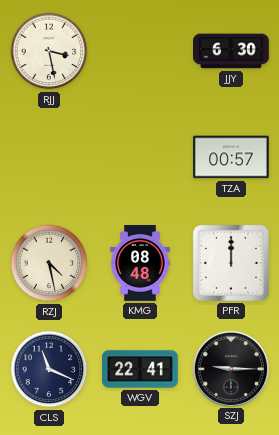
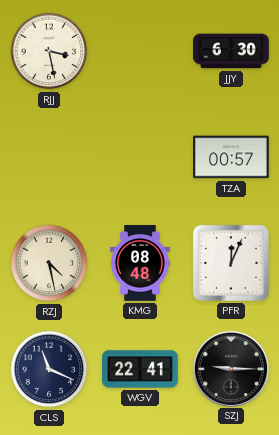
PFR: 12:00 -> 12:04
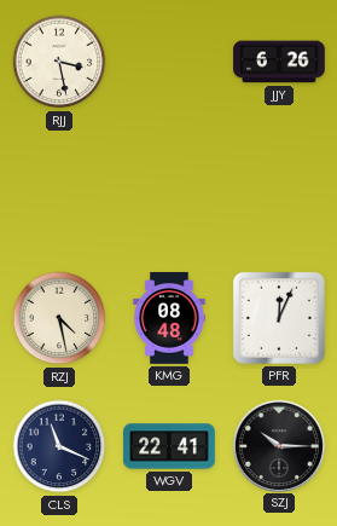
JJY: 6:30 -> 6:26
TZA: 00:57 -> none
SZJ: 9:15 -> 10:15
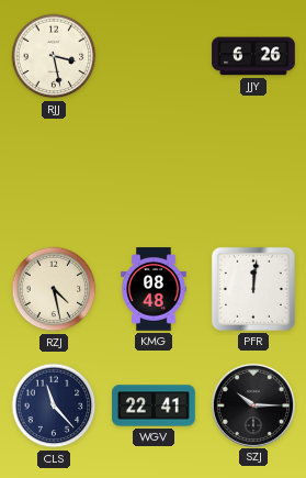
PFR: 12:04 -> 12:01
CLS: 11:19 -> 11:23
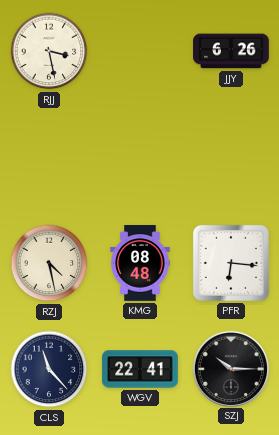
PFR: 12:01 -> 6:16
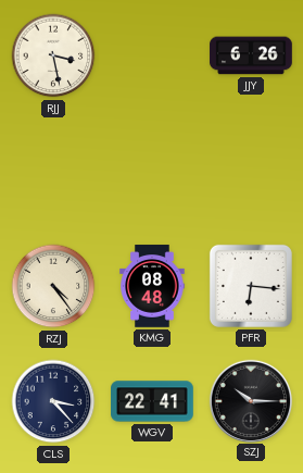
RZJ: 4:28 -> 4:24
CLS: 11:23 -> 3:23
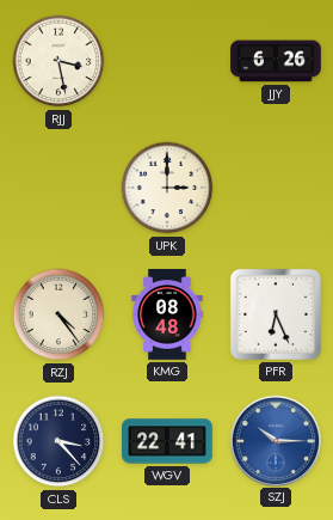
UPK: none -> 3:00
PFR: 6:16 -> 6:26
SZJ dial: black -> blue
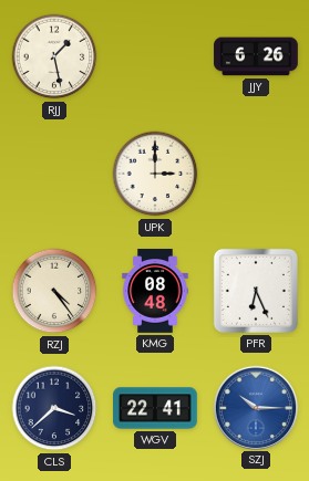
RJJ: 3:28 -> 1:28
CLS: 3:23 -> 3:38
